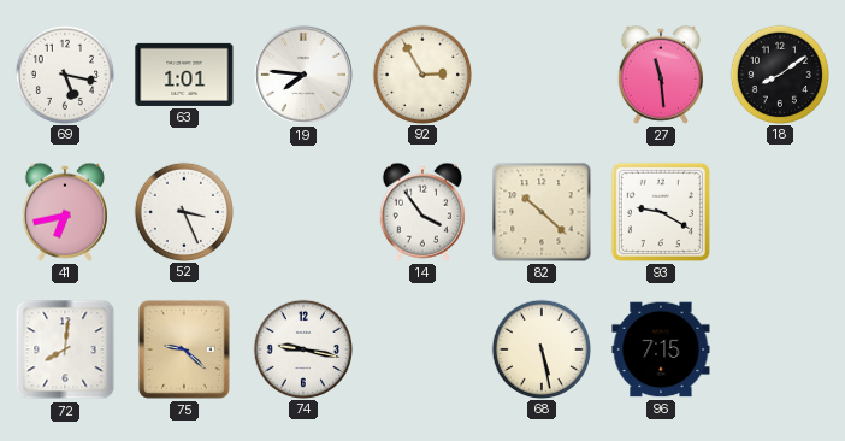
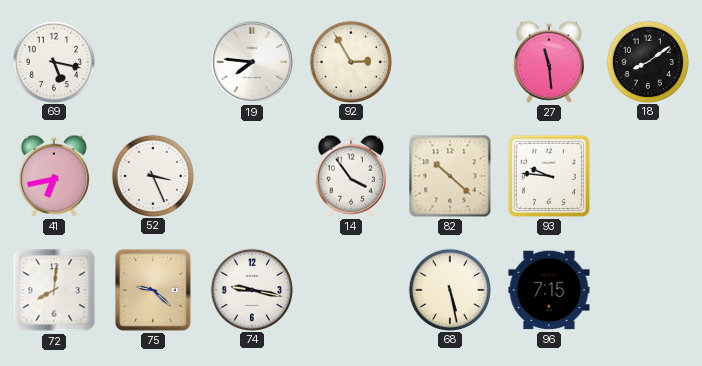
63: 1:01 -> none
93: 9:20 -> 9:46
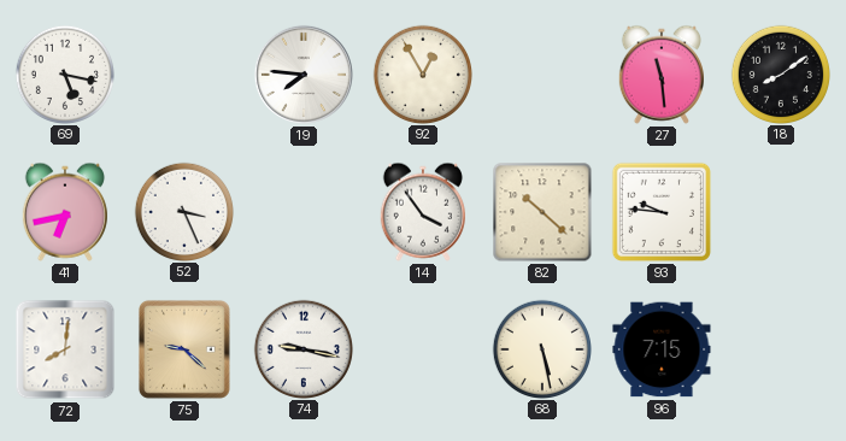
92: 2:55 -> 12:55
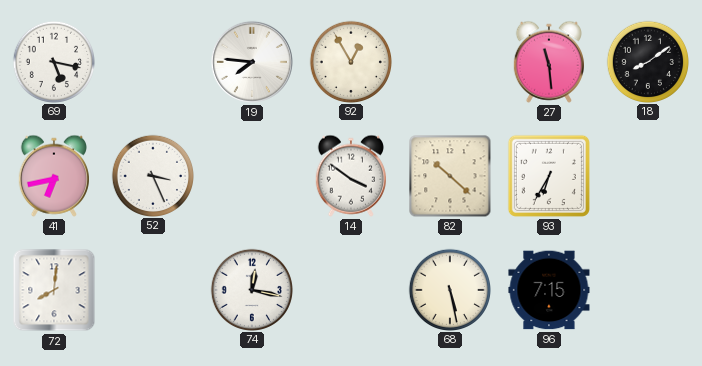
14: 3:54 -> 3:51
93: 9:46 -> 6:35
75: 9:22 -> none
74: 9:17 -> 12:17
